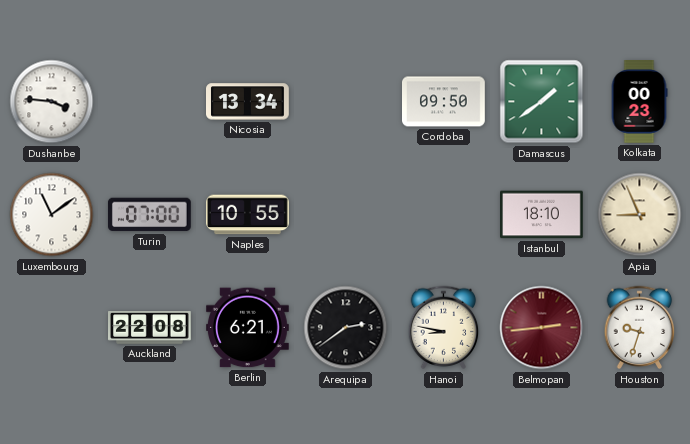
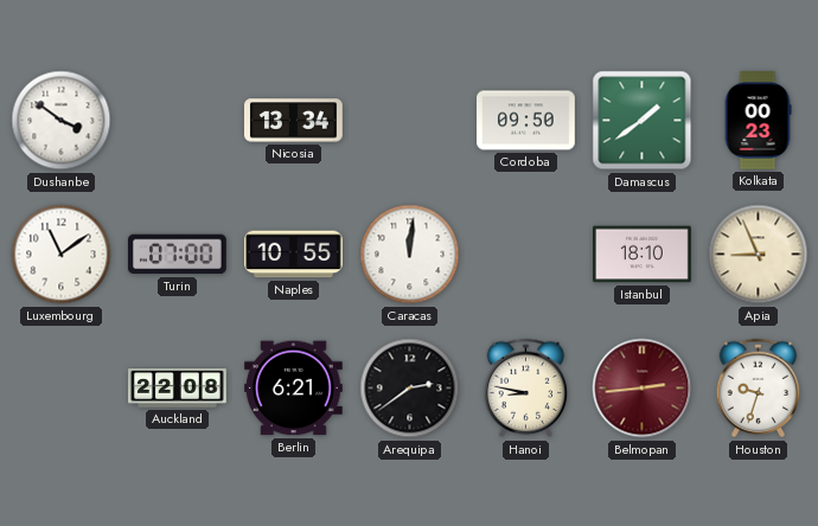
Dushanbe: 3:46 -> 3:51
Caracas: none -> 12:01
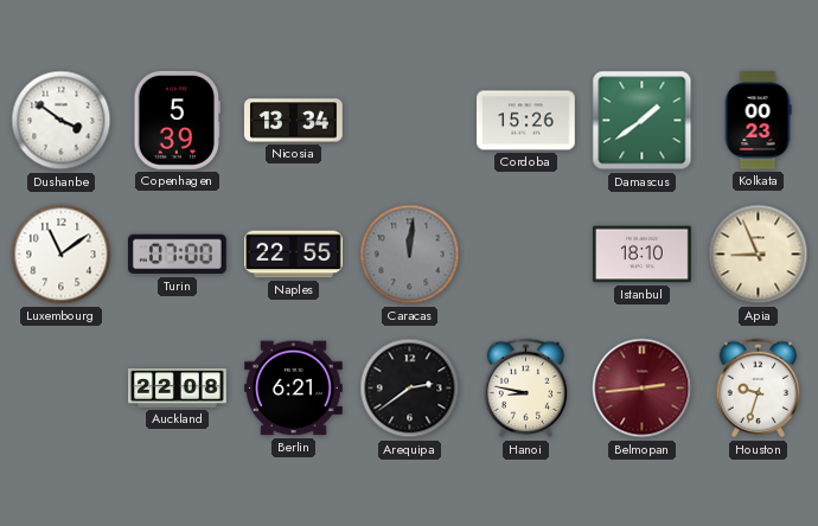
Copenhagen: none -> 5:39
Cordoba: 09:50 -> 15:26
Naples: 10:55 -> 22:55
Caracas dial: white -> grey
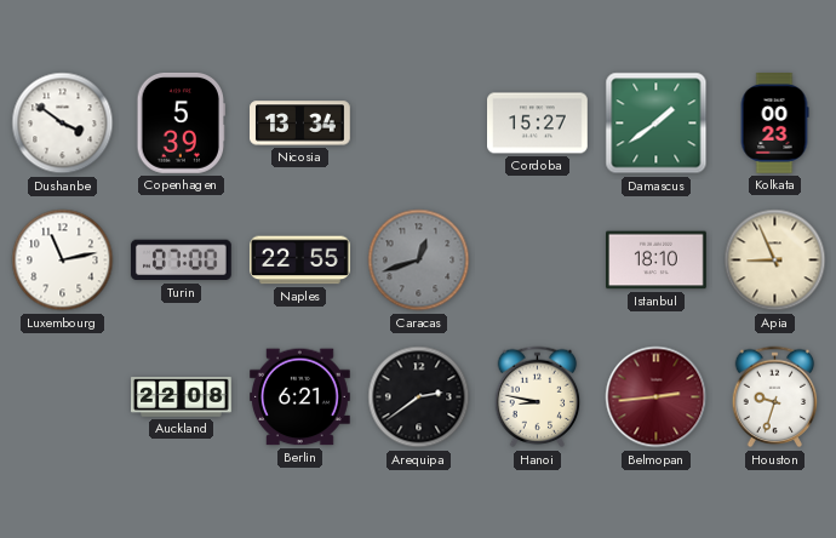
Cordoba: 15:26 -> 15:27
Luxembourg: 11:09 -> 11:13
Caracas: 12:01 -> 12:42
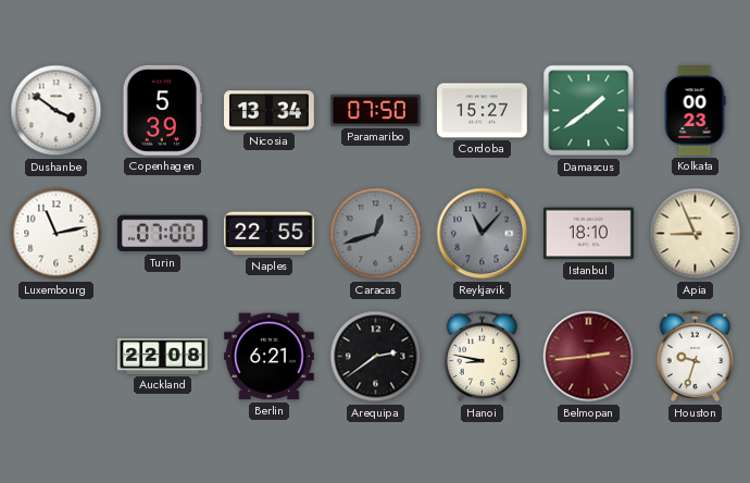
Paramaribo: none -> 07:50
Reykjavik: none -> 11:07
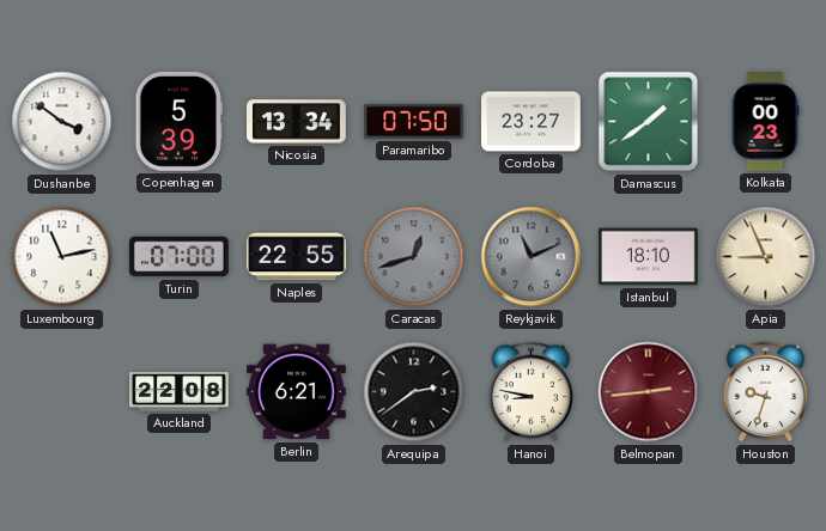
Cordoba: 15:27 -> 23:27
Reykjavik: 11:07 -> 11:11
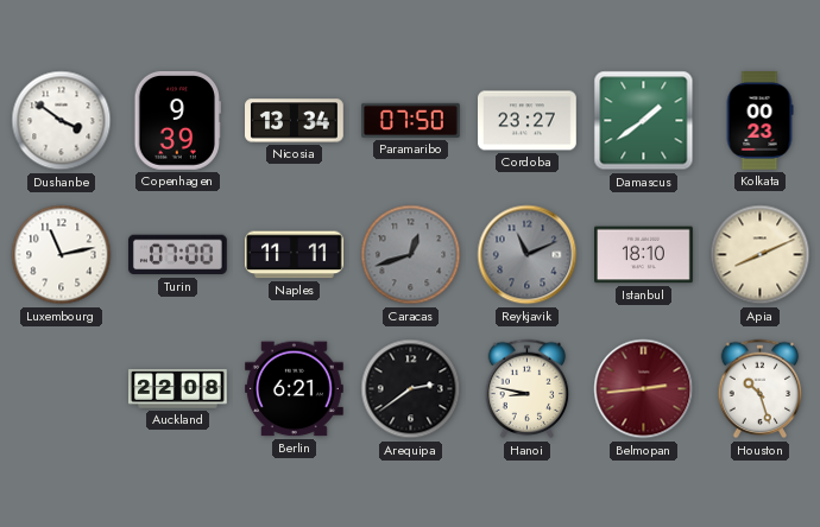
Copenhagen: 5:39 -> 9:39
Naples: 22:55 -> 11:11
Apia: 8:56 -> 8:11
Houston: 9:33 -> 10:27
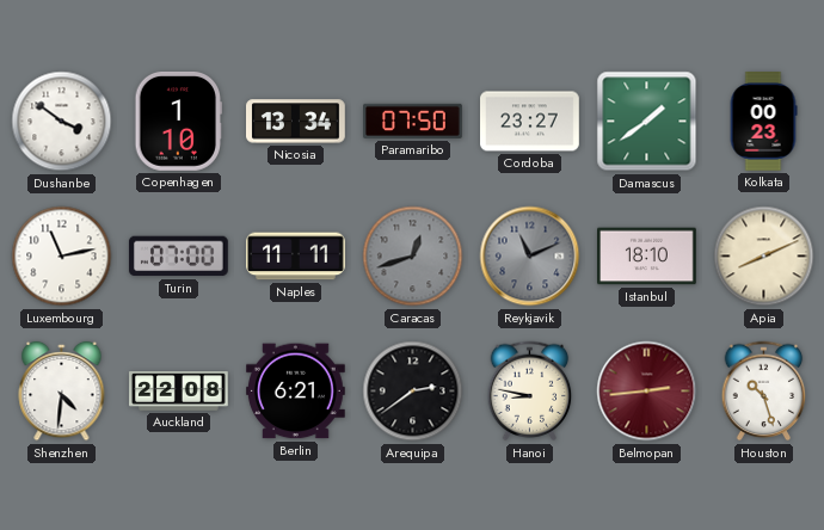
Copenhagen: 9:39 -> 1:10
Shenzhen: none -> 4:31
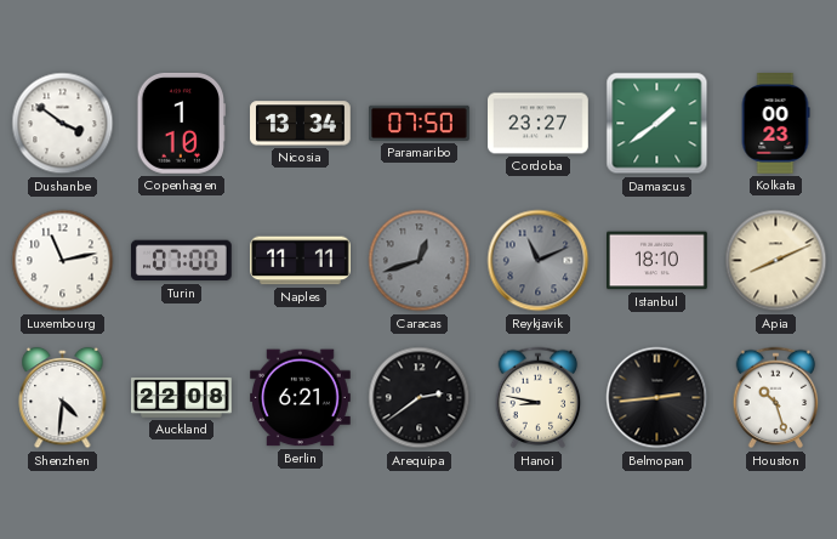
Belmopan dial: burgundy -> black
